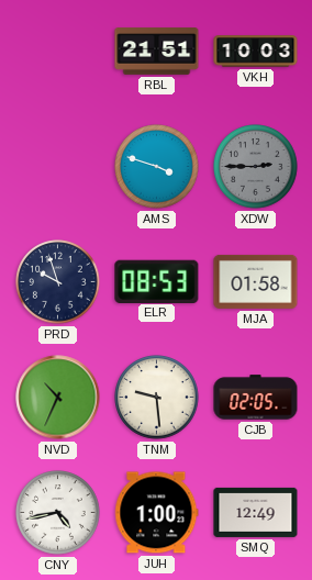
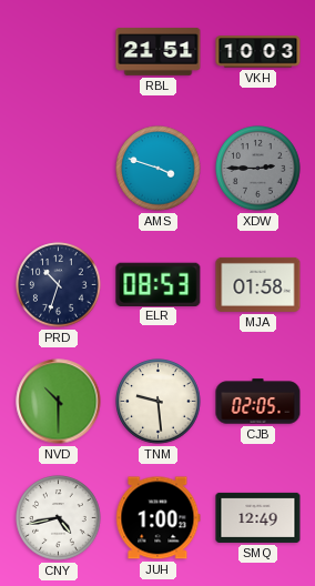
PRD: 9:57 -> 10:33
NVD: 10:34 -> 10:30
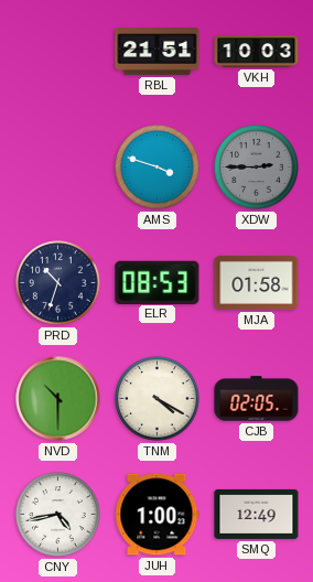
TNM: 9:29 -> 4:20
